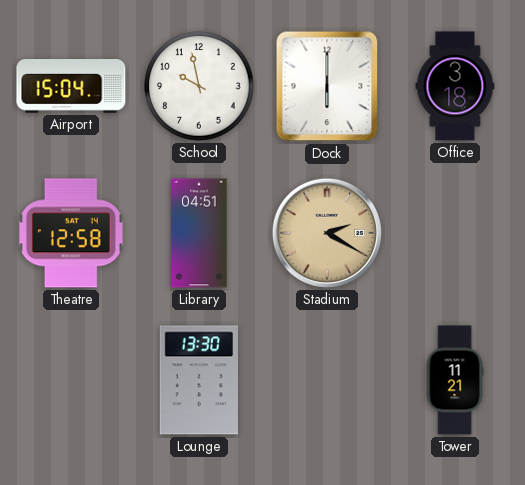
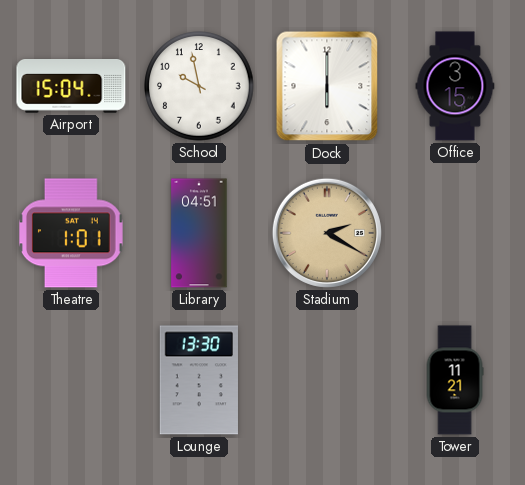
Office: 3:18 -> 3:15
Theatre: 12:58 -> 1:01
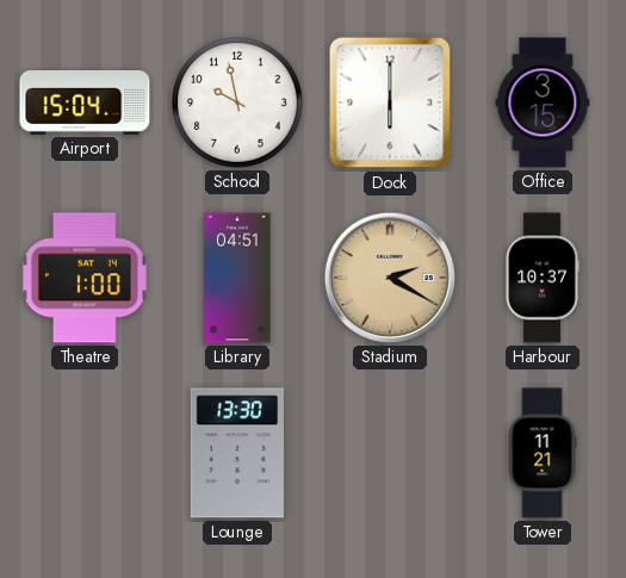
Theatre: 1:01 -> 1:00
Harbour: none -> 10:37
